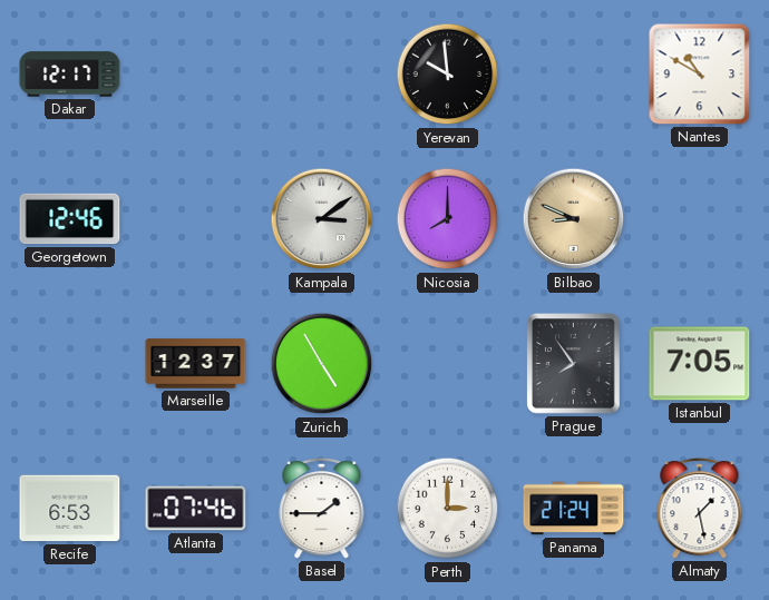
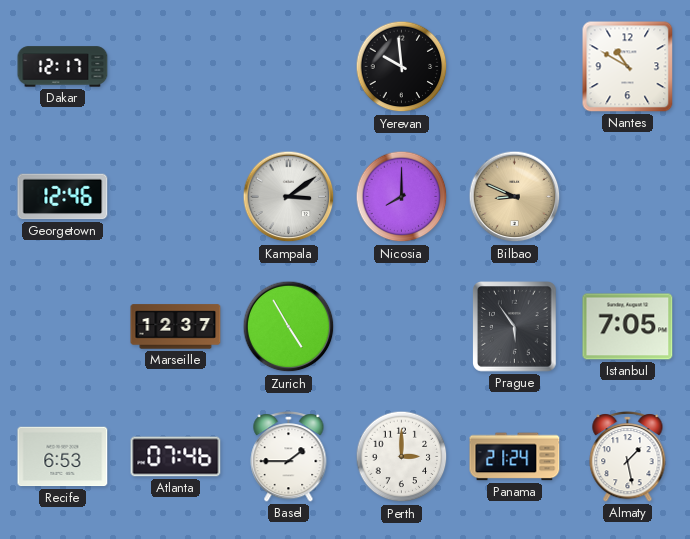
Prague: 7:54 -> 5:54
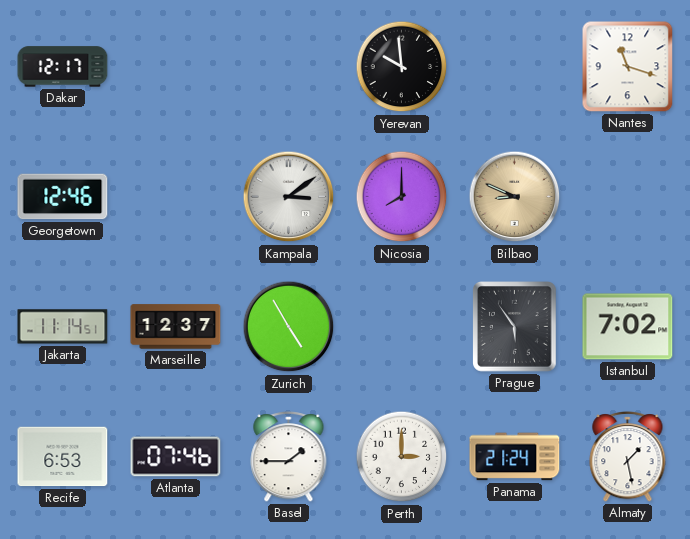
Nantes: 10:50 -> 11:18
Jakarta: none -> 11:14
Istanbul: 7:05 -> 7:02
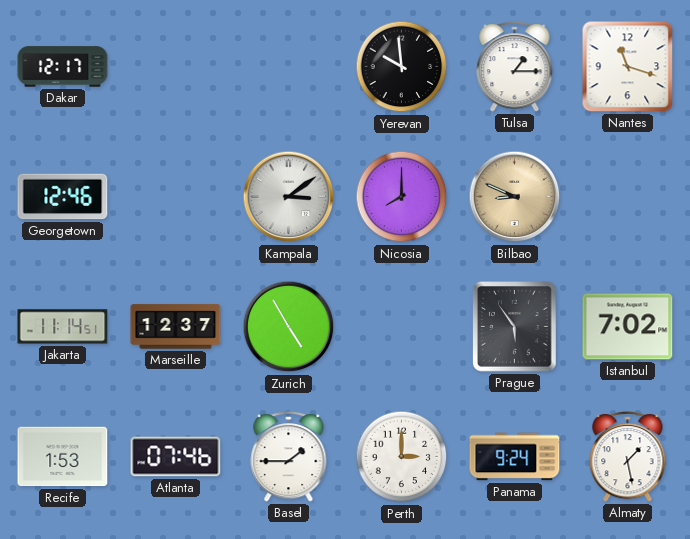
Tulsa: none -> 1:15
Recife: 6:53 -> 1:53
Panama: 21:24 -> 9:24
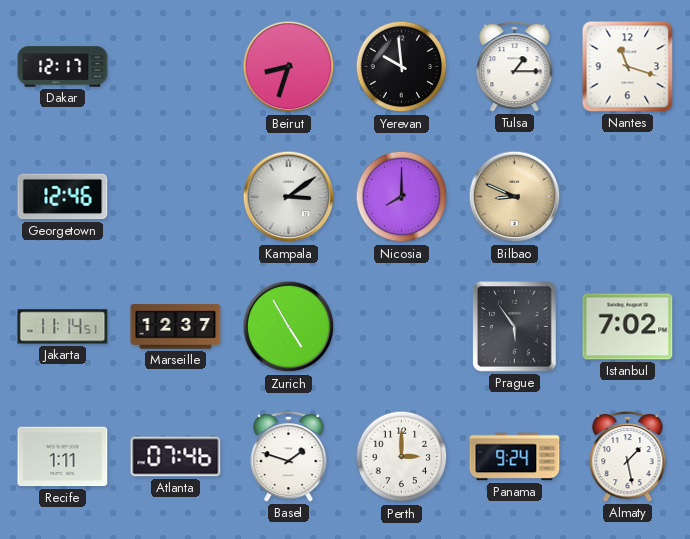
Beirut: none -> 8:33
Recife: 1:53 -> 1:11
Basel: 1:45 -> 1:48
